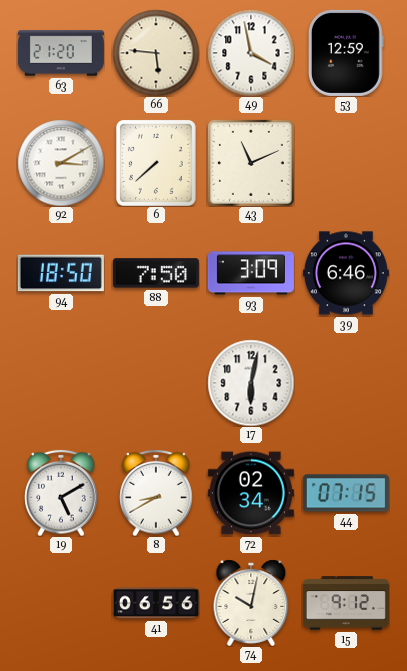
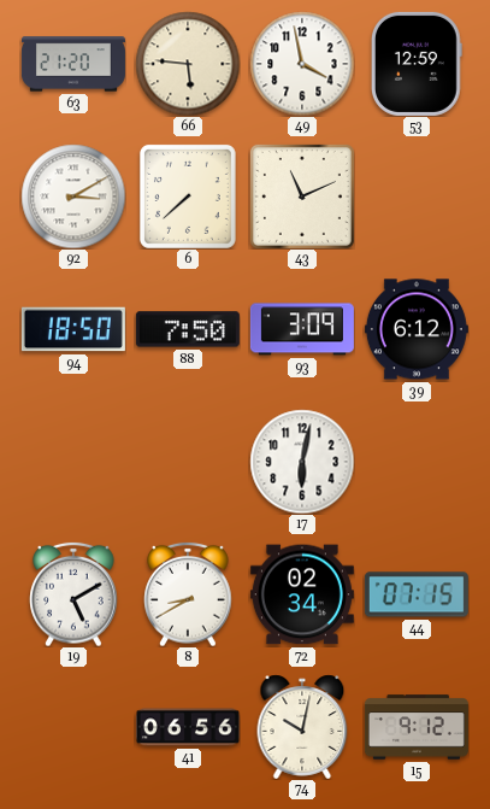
39: 6:46 -> 6:12
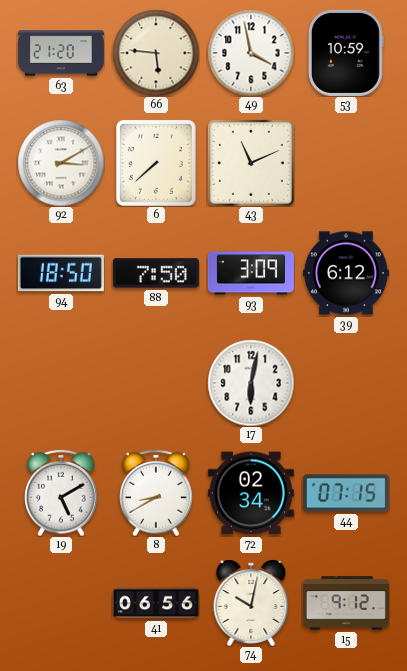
53: 12:59 -> 10:59
